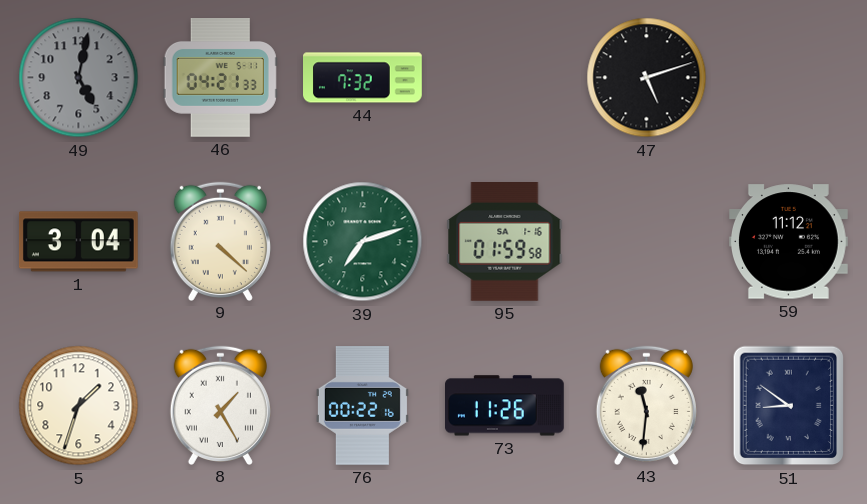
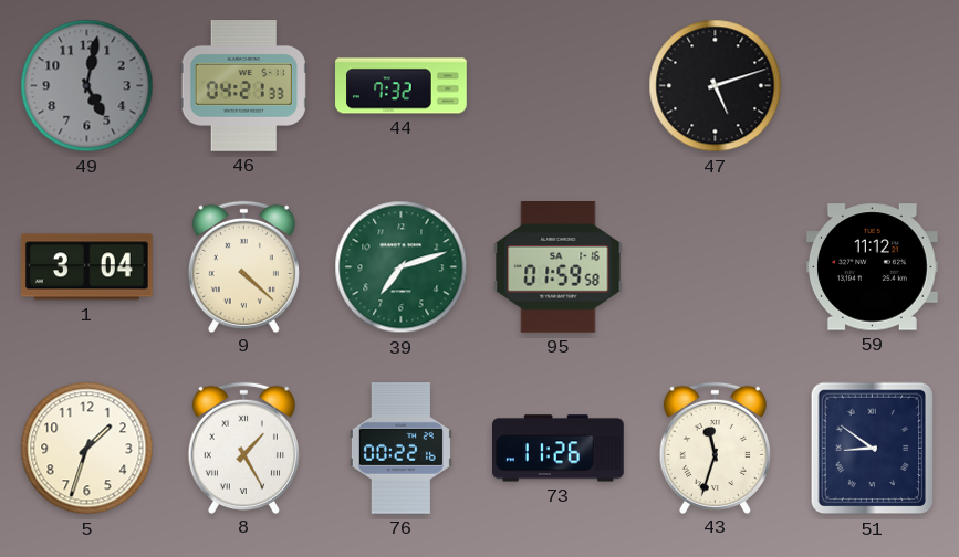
43: 11:31 -> 11:33
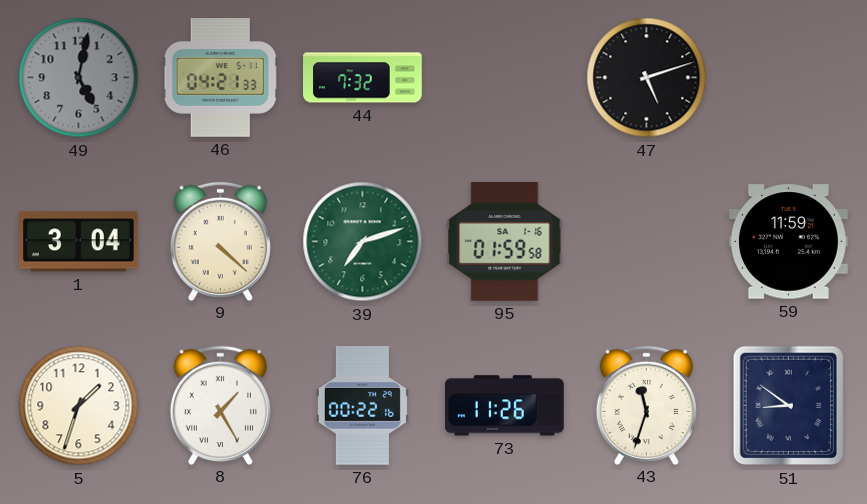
59: 11:12 -> 11:59
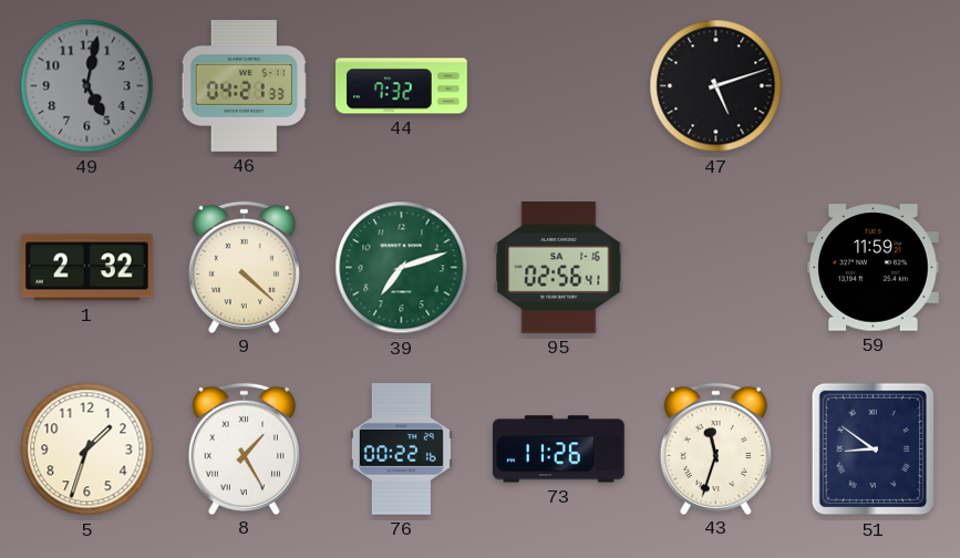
1: 3:04 -> 2:32
95: 01:59 -> 02:56
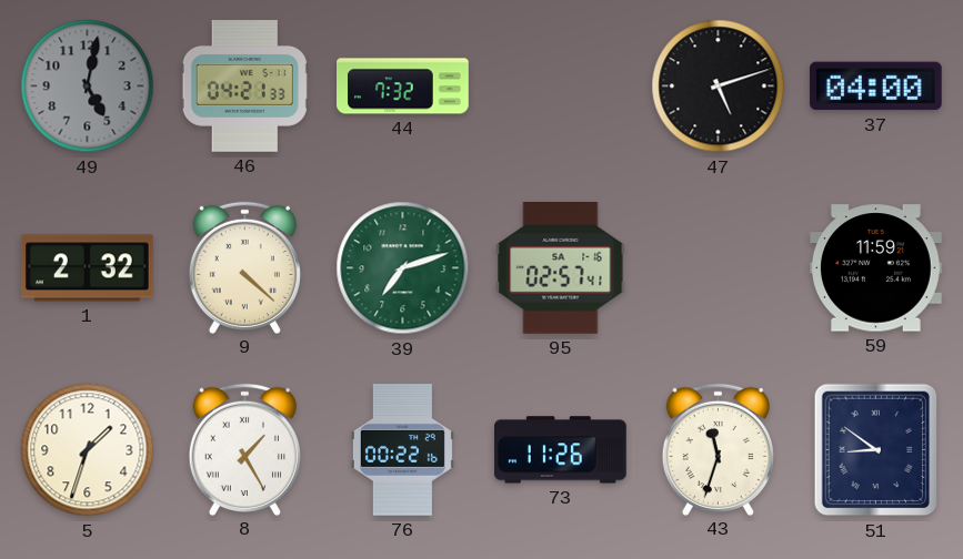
37: none -> 04:00
95: 02:56 -> 02:57
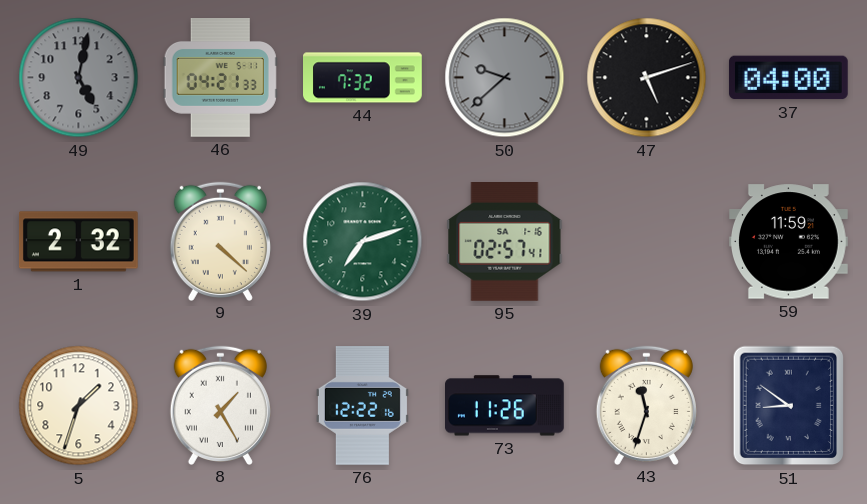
50: none -> 9:38
76: 00:22 -> 12:22
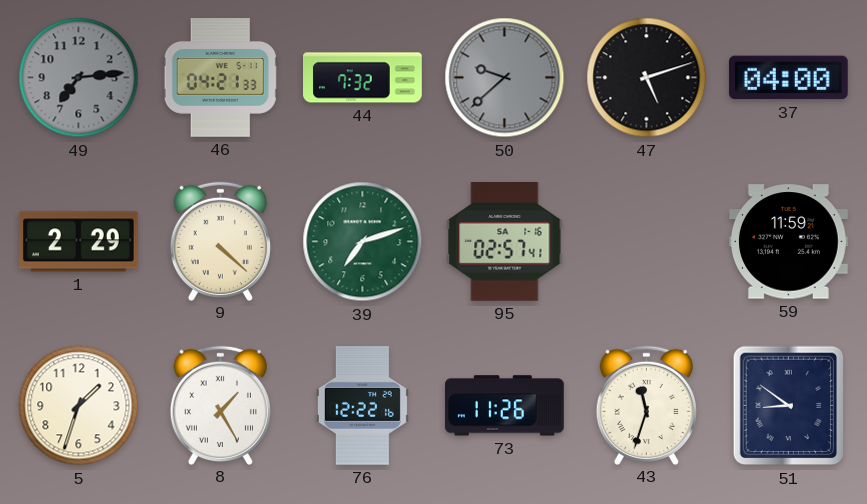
49: 5:02 -> 7:14
1: 2:32 -> 2:29
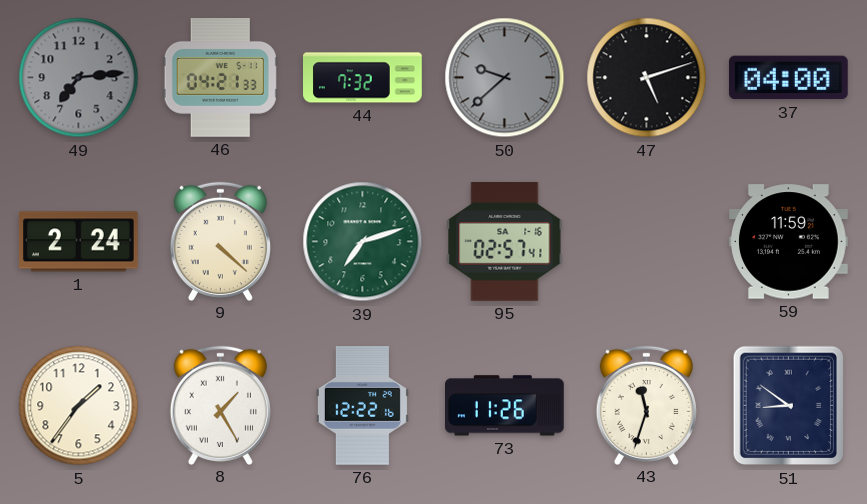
1: 2:29 -> 2:24
5: 1:33 -> 1:36
